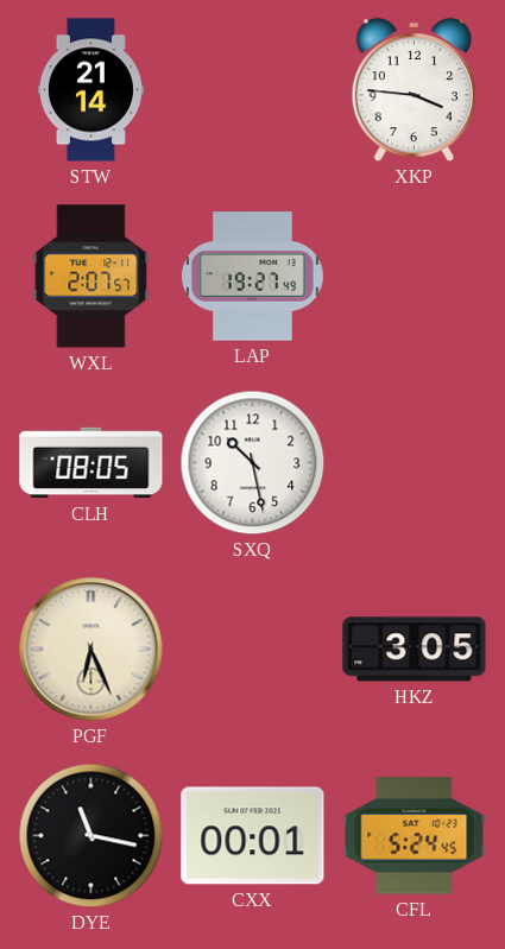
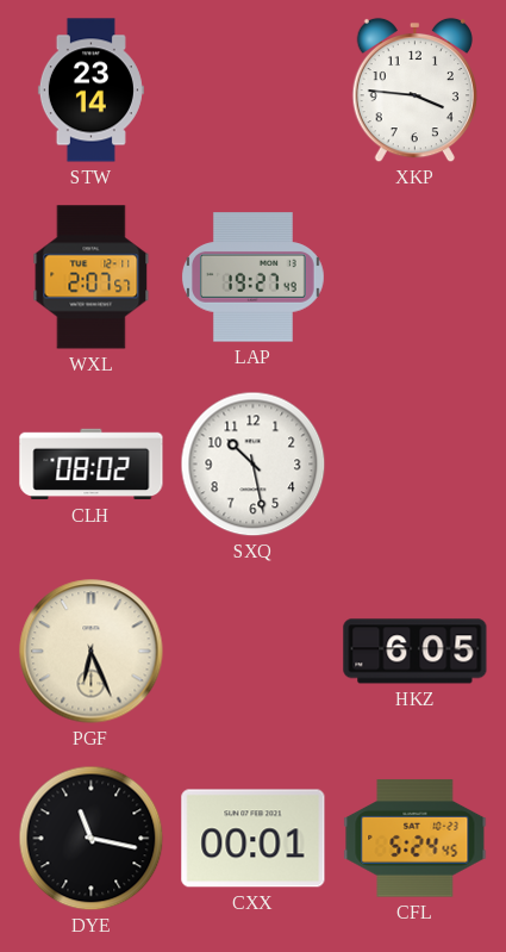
STW: 21:14 -> 23:14
CLH: 08:05 -> 08:02
HKZ: 3:05 -> 6:05
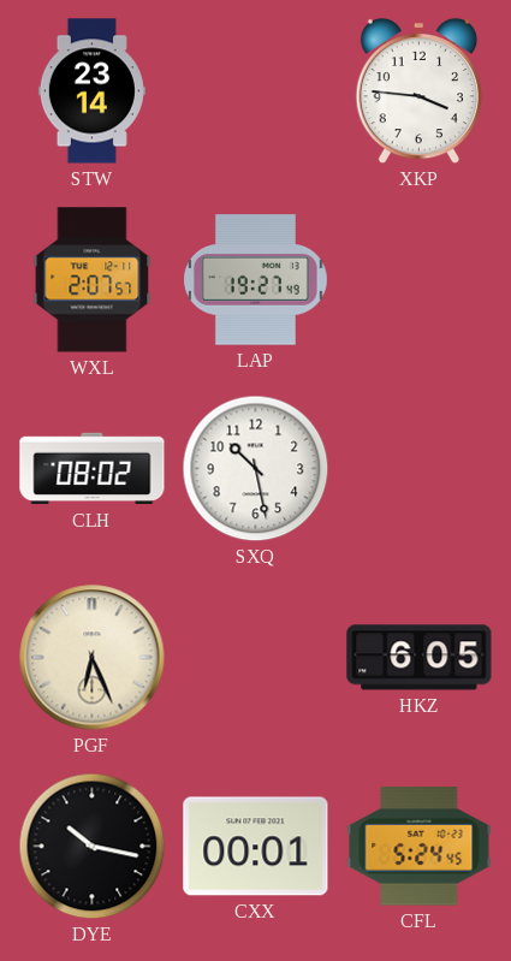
DYE: 11:17 -> 10:17
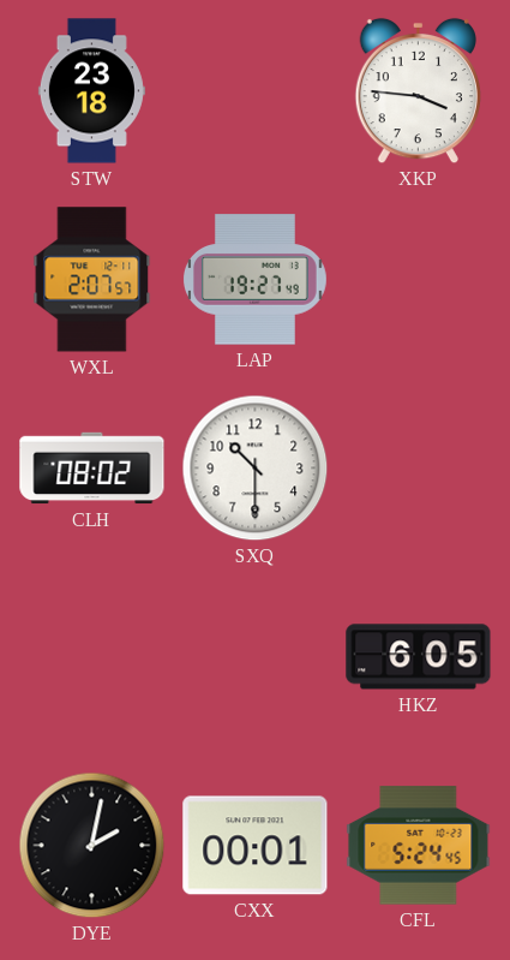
STW: 23:14 -> 23:18
SXQ: 10:28 -> 10:30
PGF: 6:26 -> none
DYE: 10:17 -> 2:02
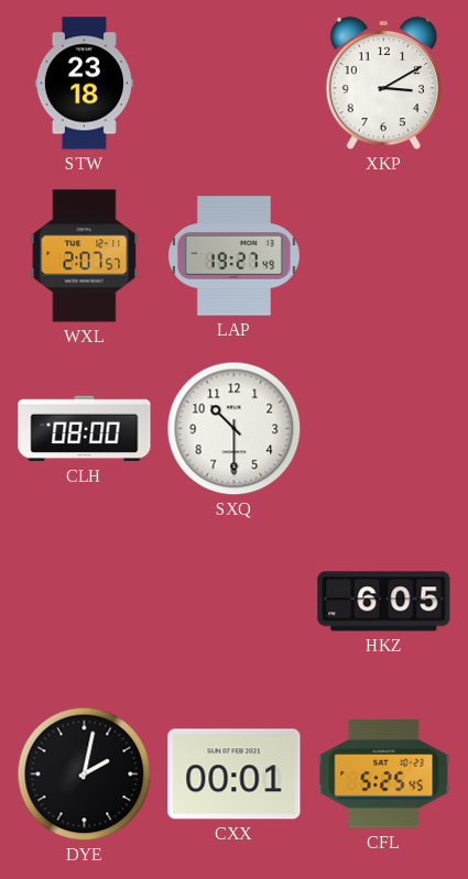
XKP: 3:46 -> 3:10
CLH: 08:02 -> 08:00
CFL: 5:24 -> 5:25
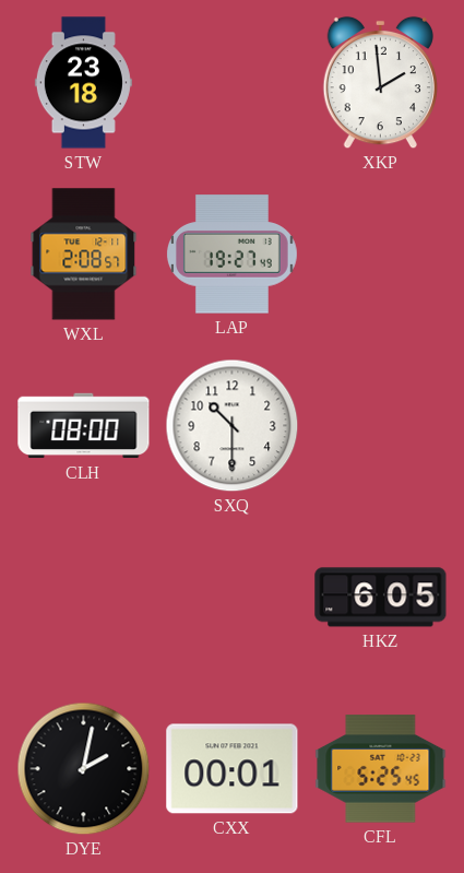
XKP: 3:10 -> 1:59
WXL: 2:07 -> 2:08
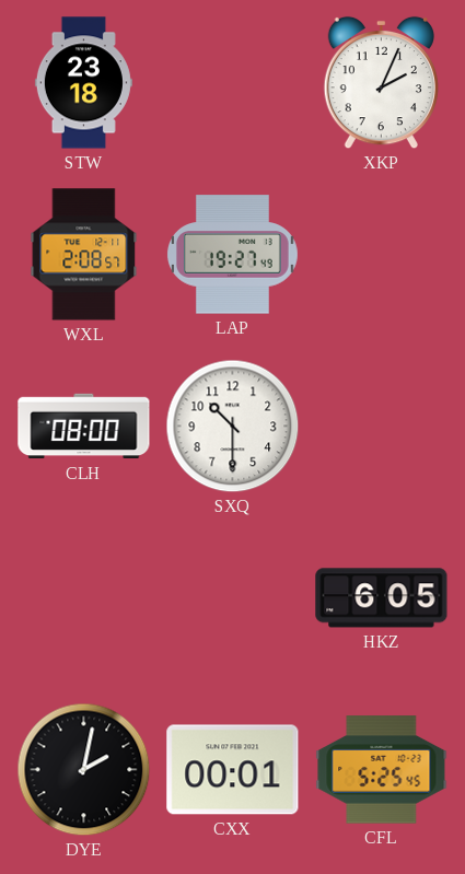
XKP: 1:59 -> 2:04
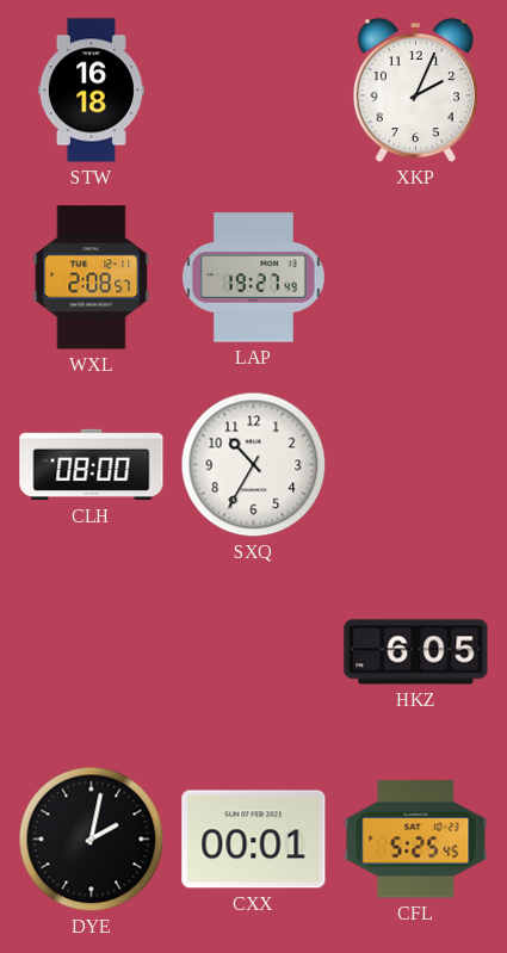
STW: 23:18 -> 16:18
SXQ: 10:30 -> 10:35
